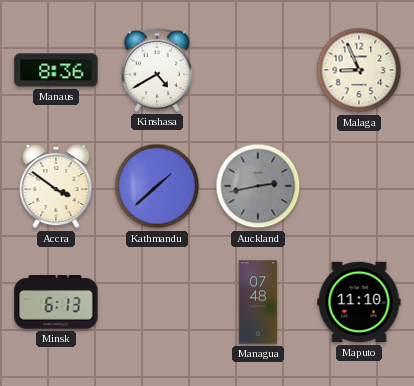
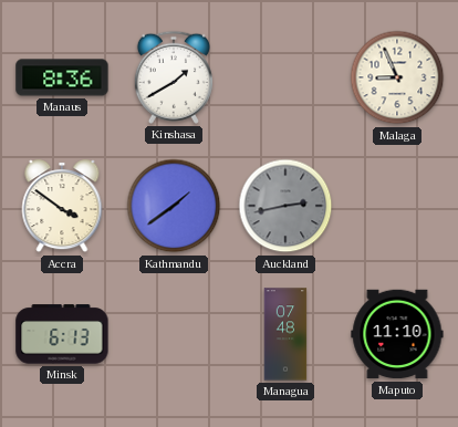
Kinshasa: 4:40 -> 1:40
Kathmandu: 1:38 -> 1:39
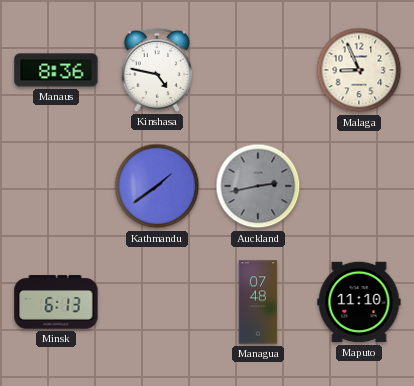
Kinshasa: 1:40 -> 4:47
Accra: 3:51 -> none
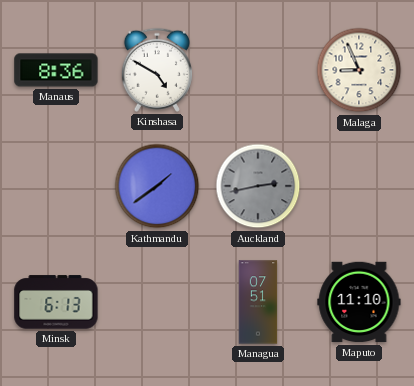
Kinshasa: 4:47 -> 4:50
Managua: 07:48 -> 07:51
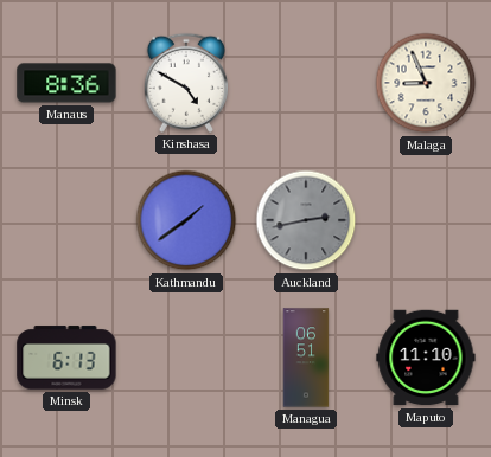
Managua: 07:51 -> 06:51
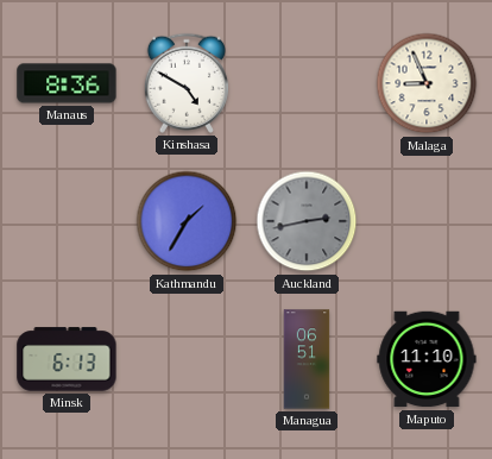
Kathmandu: 1:39 -> 1:35
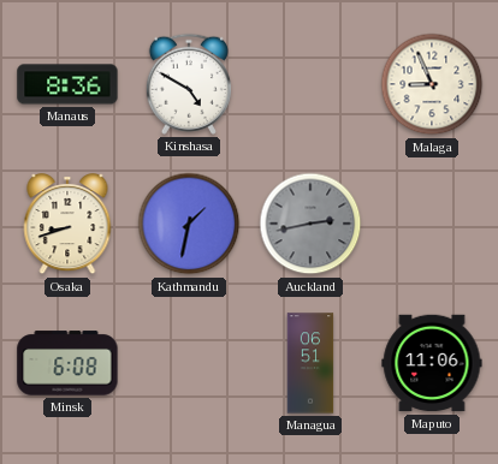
Osaka: none -> 8:42
Kathmandu: 1:35 -> 1:32
Minsk: 6:13 -> 6:08
Maputo: 11:10 -> 11:06
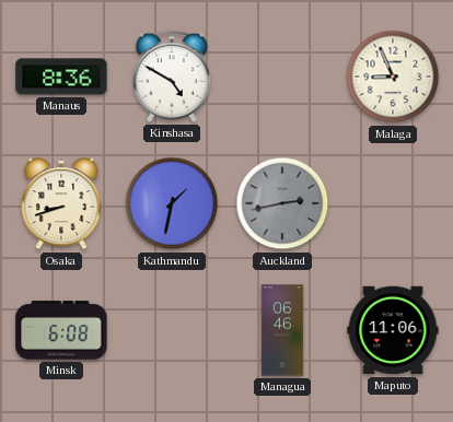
Managua: 06:51 -> 06:46
